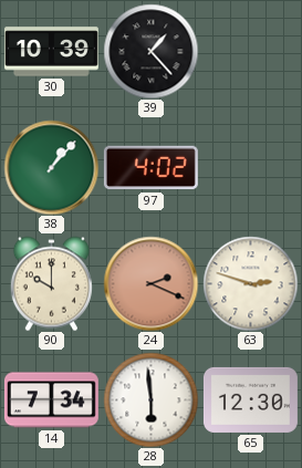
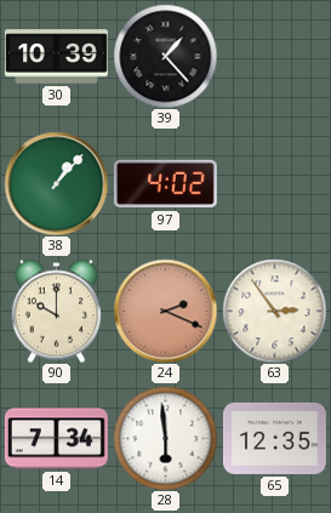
63: 2:48 -> 2:54
65: 12:30 -> 12:35
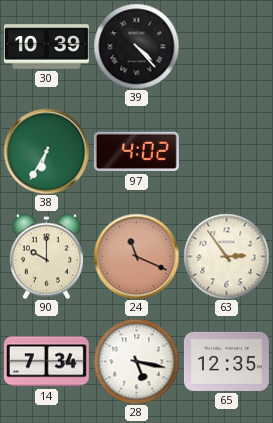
39: 1:23 -> 4:23
38: 1:07 -> 6:35
24: 2:19 -> 11:19
28: 5:59 -> 5:17
